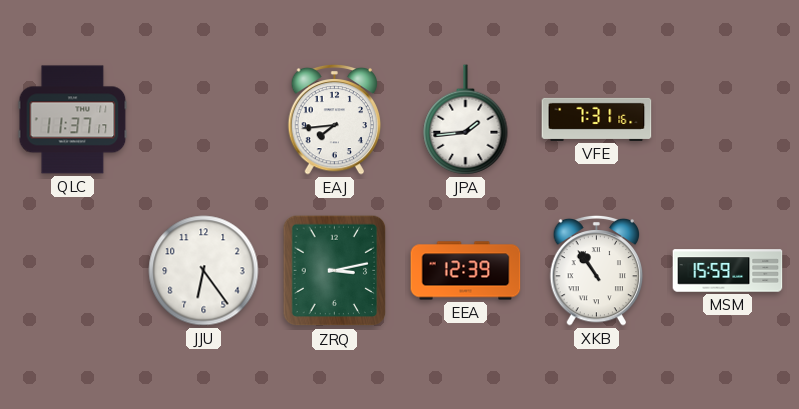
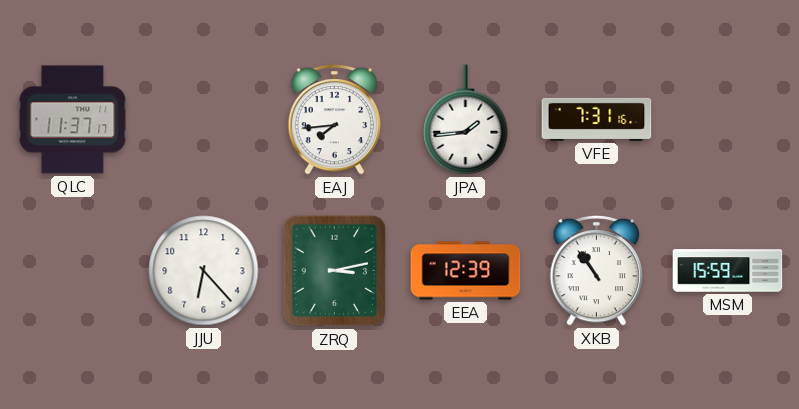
JJU: 6:24 -> 6:23
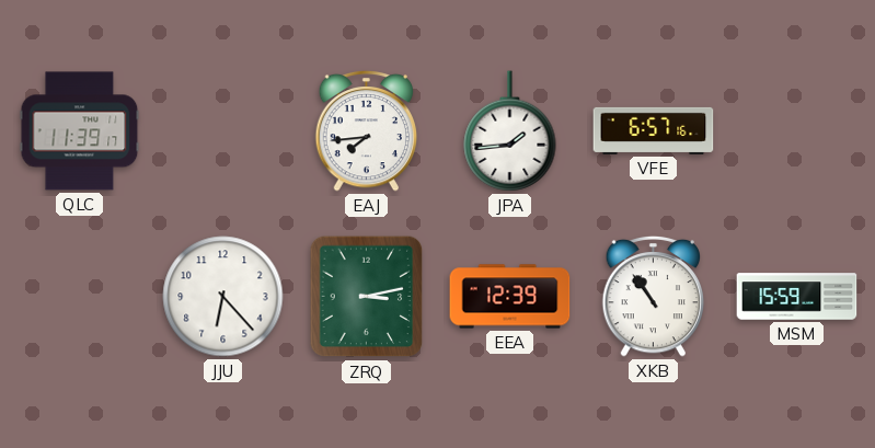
QLC: 11:37 -> 11:39
VFE: 7:31 -> 6:57
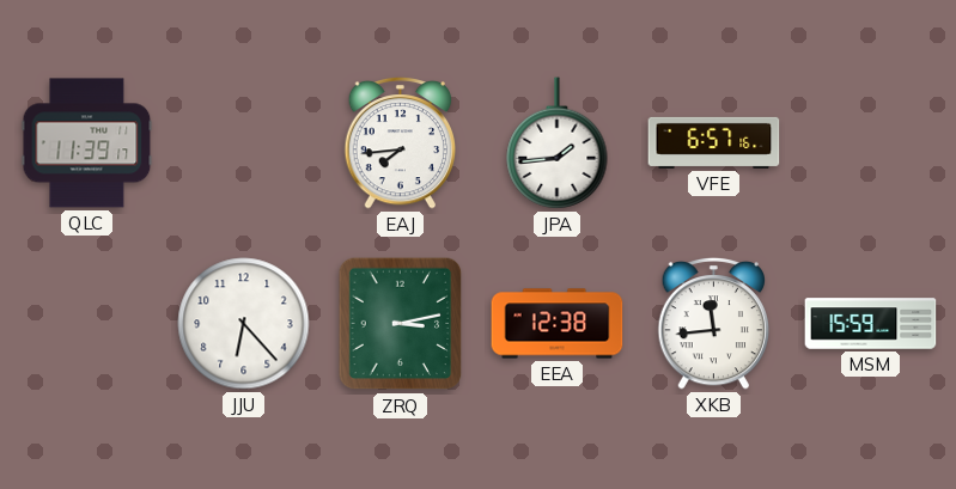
EEA: 12:39 -> 12:38
XKB: 10:54 -> 11:44
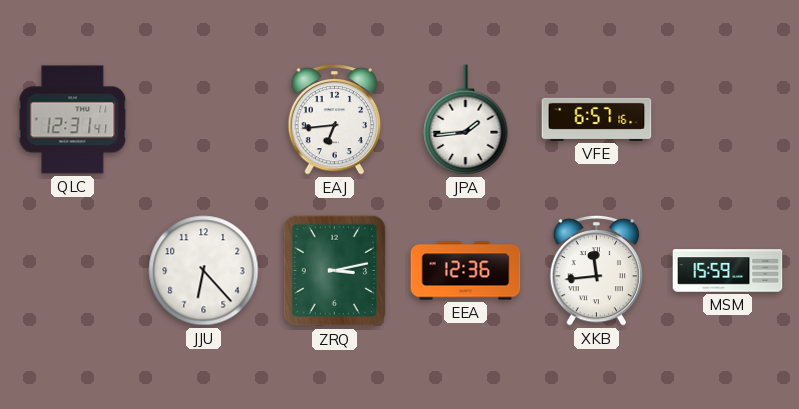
QLC: 11:39 -> 12:31
EAJ: 7:44 -> 6:44
EEA: 12:38 -> 12:36
